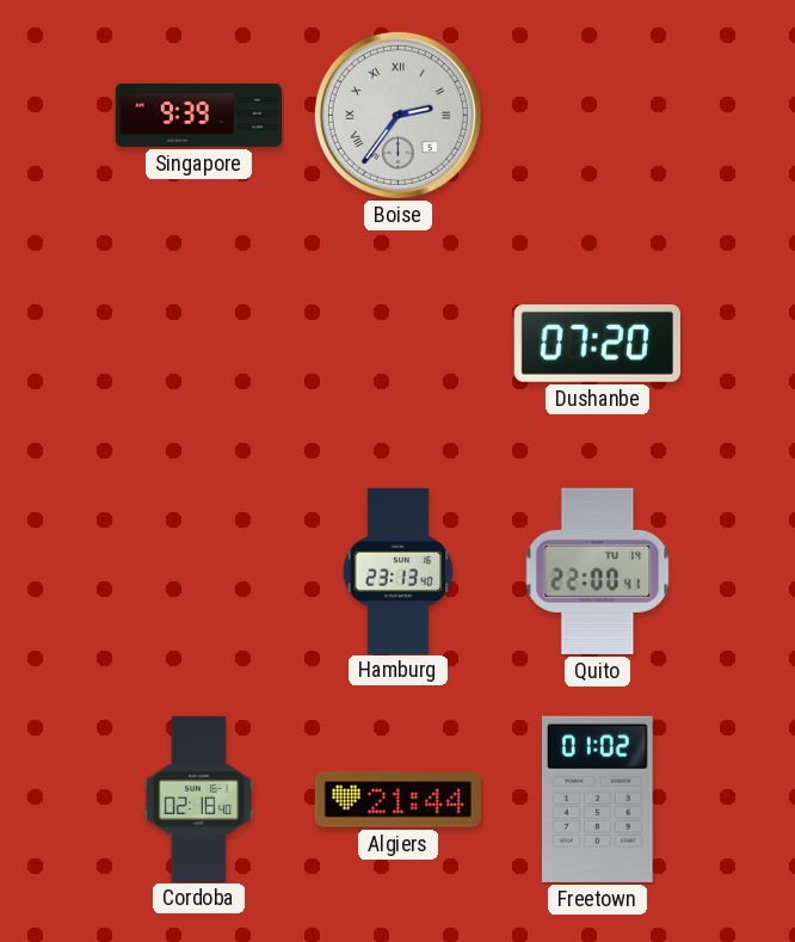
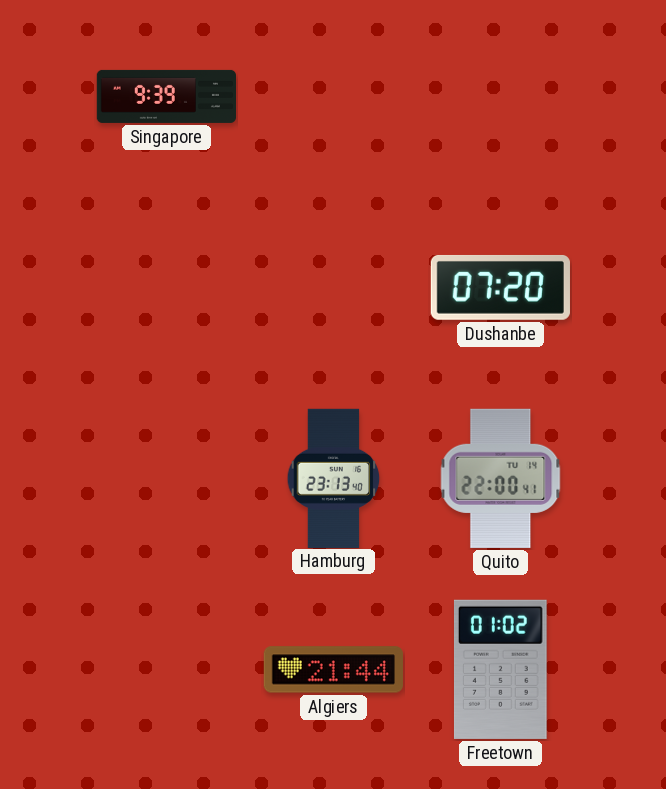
Boise: 2:36 -> none
Cordoba: 02:18 -> none
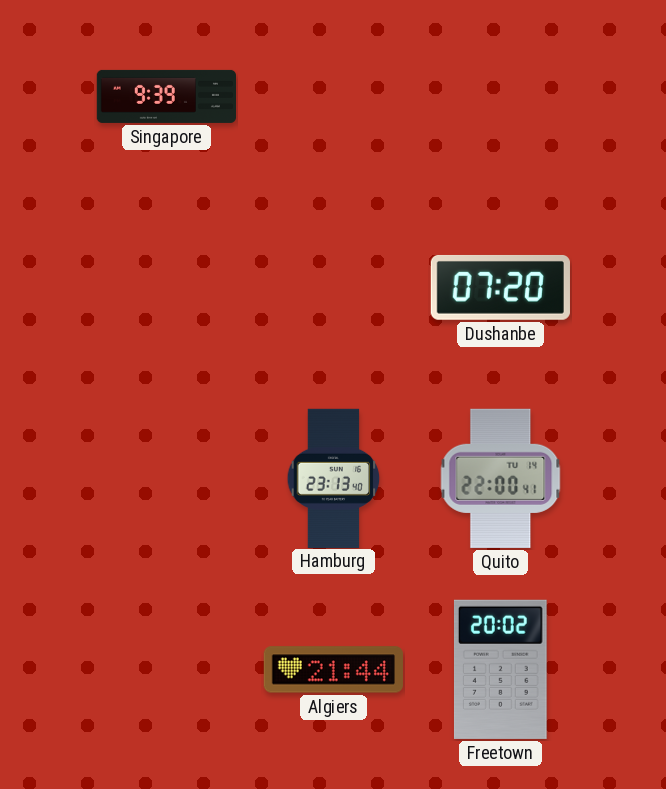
Freetown: 01:02 -> 20:02
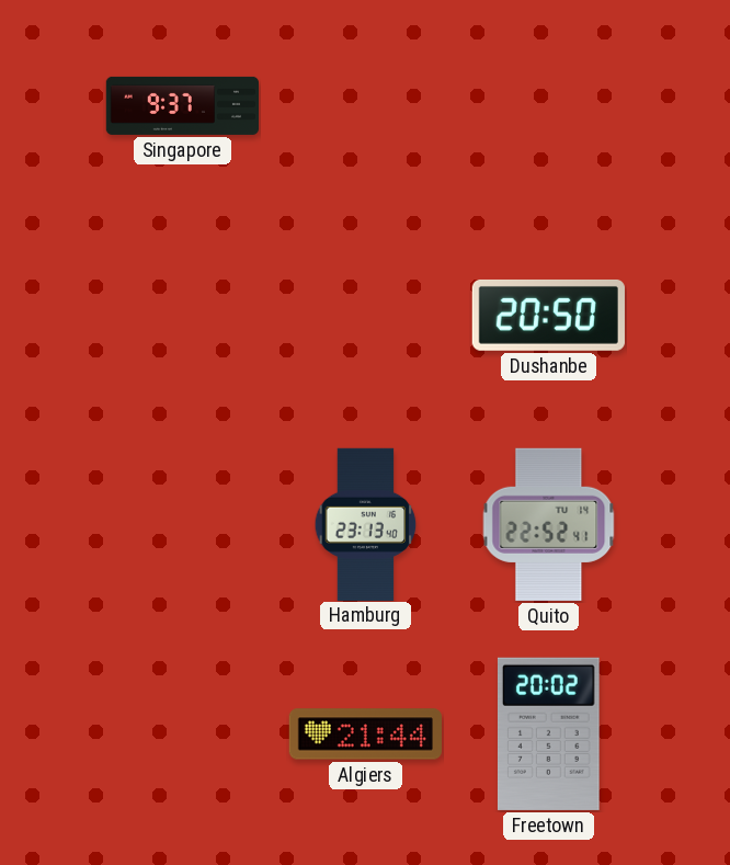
Singapore: 9:39 -> 9:37
Dushanbe: 07:20 -> 20:50
Quito: 22:00 -> 22:52
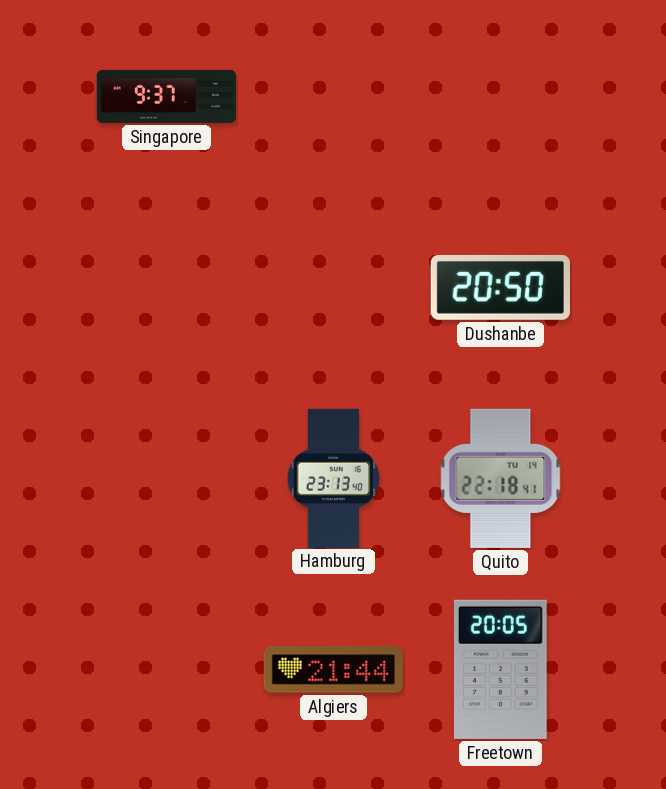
Quito: 22:52 -> 22:18
Freetown: 20:02 -> 20:05
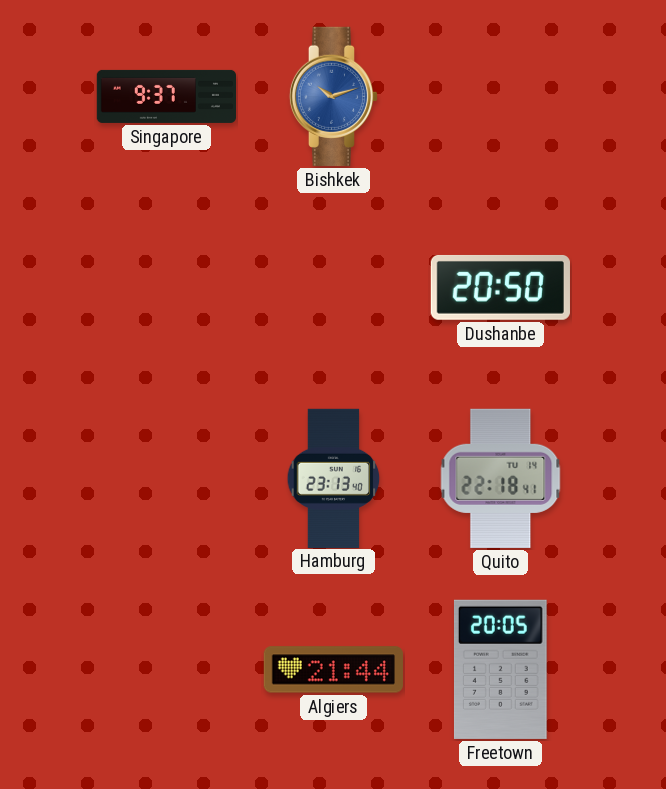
Bishkek: none -> 10:12
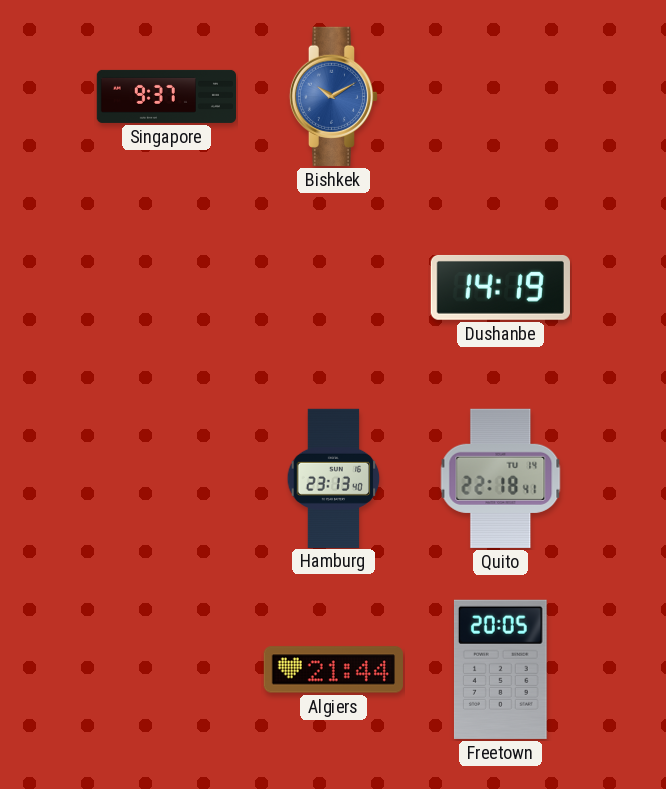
Bishkek: 10:12 -> 10:10
Dushanbe: 20:50 -> 14:19
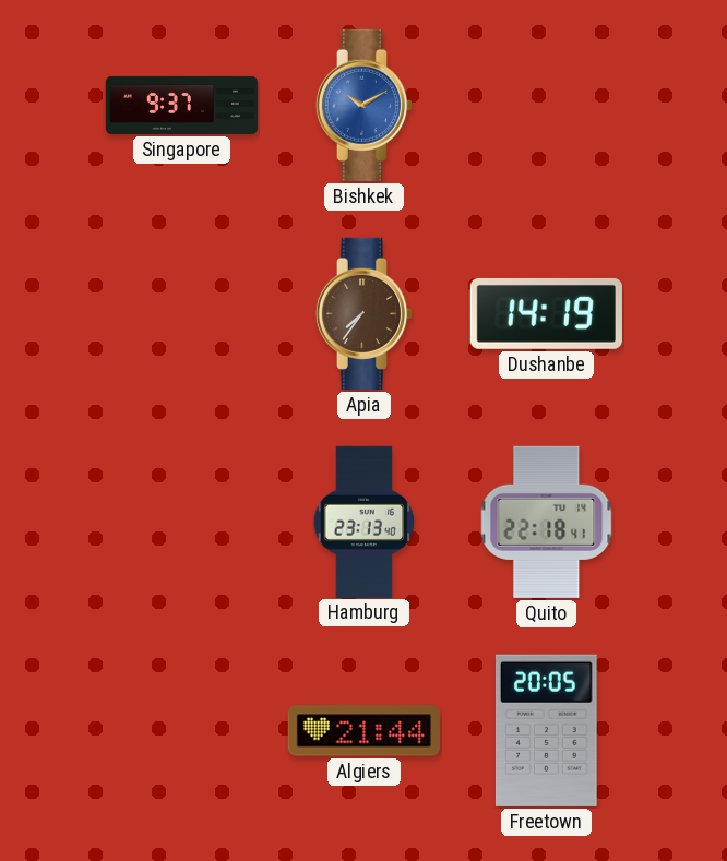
Apia: none -> 7:36
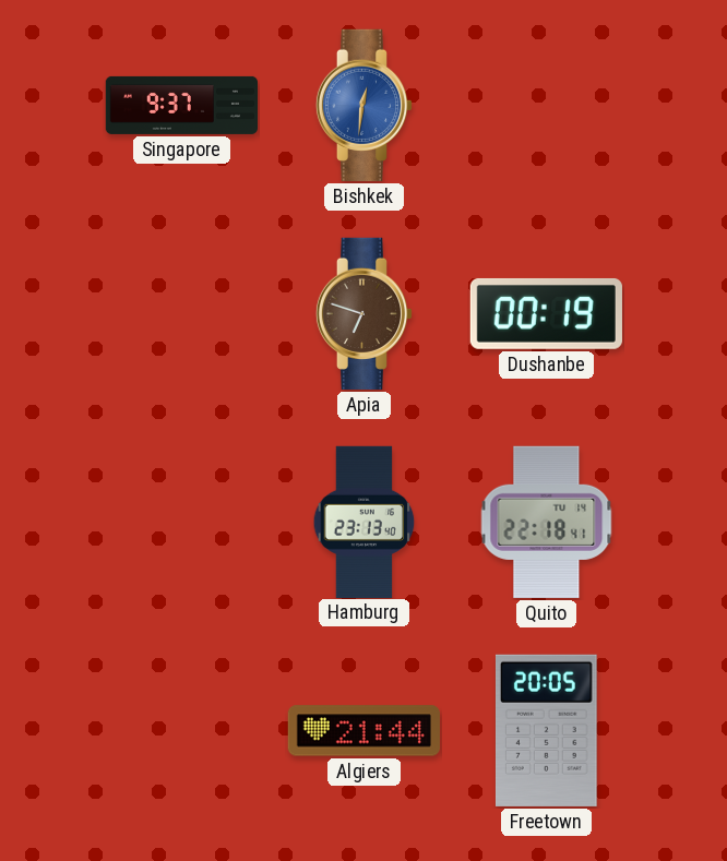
Bishkek: 10:10 -> 12:31
Apia: 7:36 -> 6:48
Dushanbe: 14:19 -> 00:19
